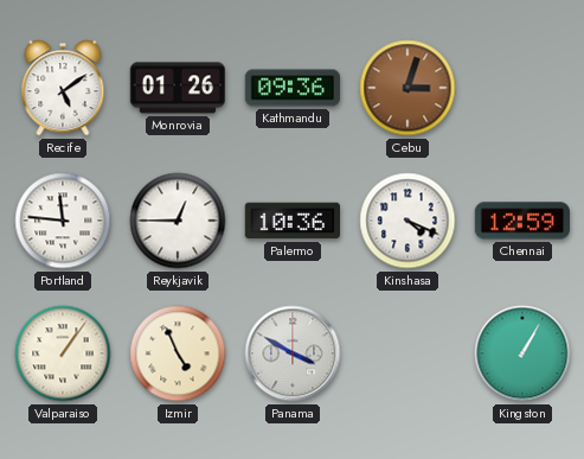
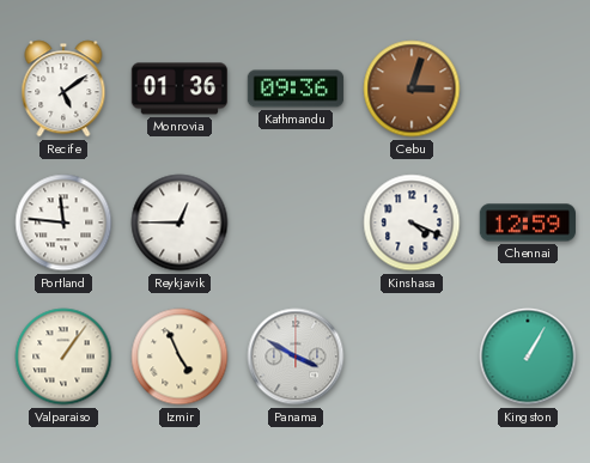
Monrovia: 01:26 -> 01:36
Palermo: 10:36 -> none
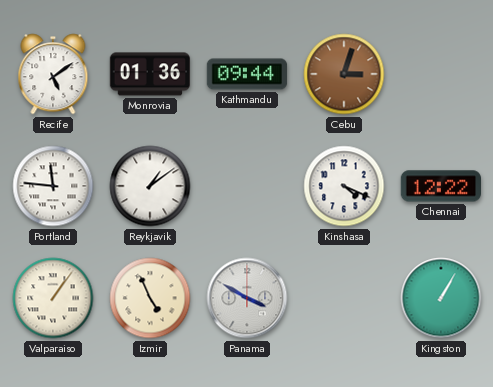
Kathmandu: 09:36 -> 09:44
Reykjavik: 12:45 -> 1:09
Chennai: 12:59 -> 12:22
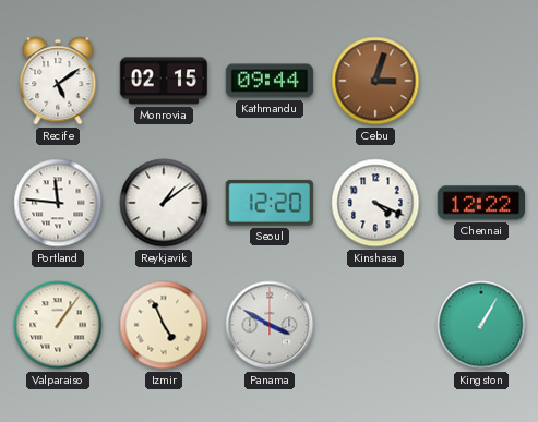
Monrovia: 01:36 -> 02:15
Seoul: none -> 12:20
